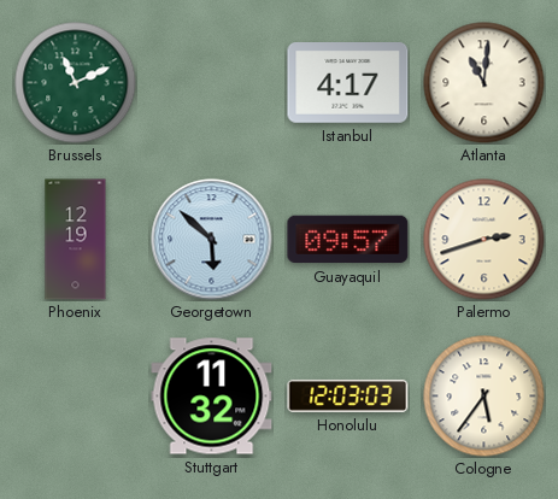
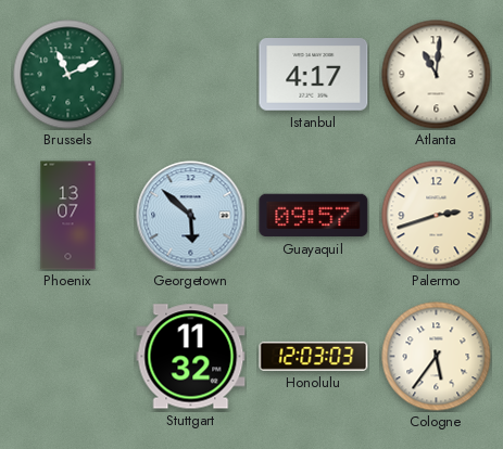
Phoenix: 12:19 -> 13:07
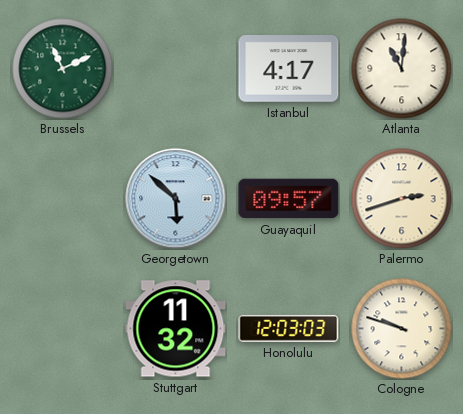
Phoenix: 13:07 -> none
Cologne: 5:36 -> 9:48
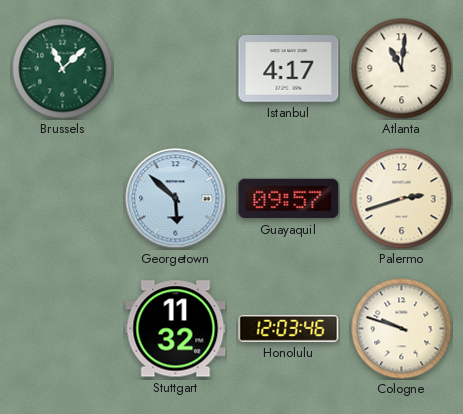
Brussels: 11:11 -> 11:08
Honolulu: 12:03:03 -> 12:03:46
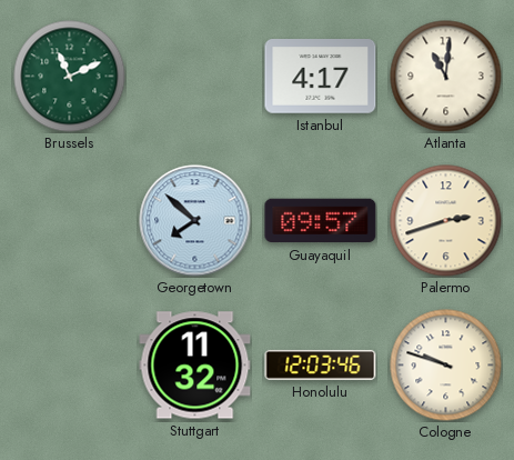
Brussels: 11:08 -> 11:11
Georgetown: 5:52 -> 7:52
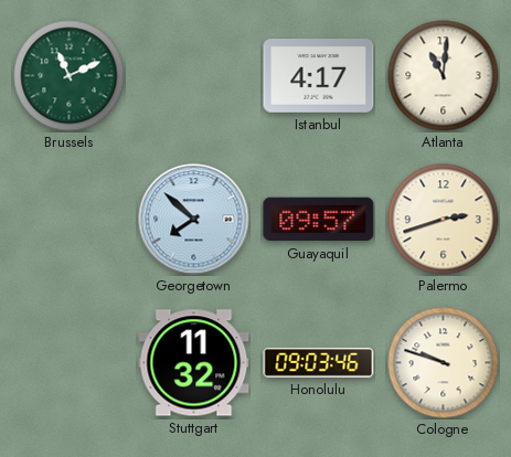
Honolulu: 12:03 -> 09:03
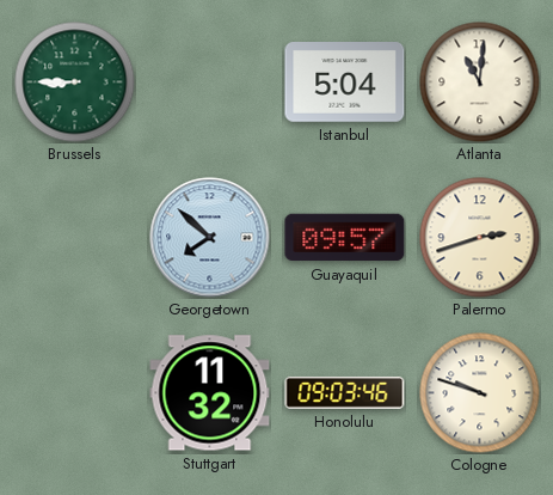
Brussels: 11:11 -> 8:45
Istanbul: 4:17 -> 5:04
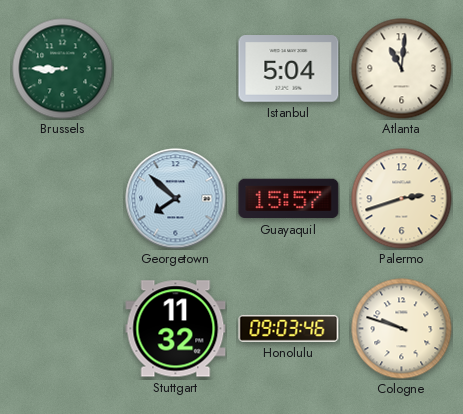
Guayaquil: 09:57 -> 15:57
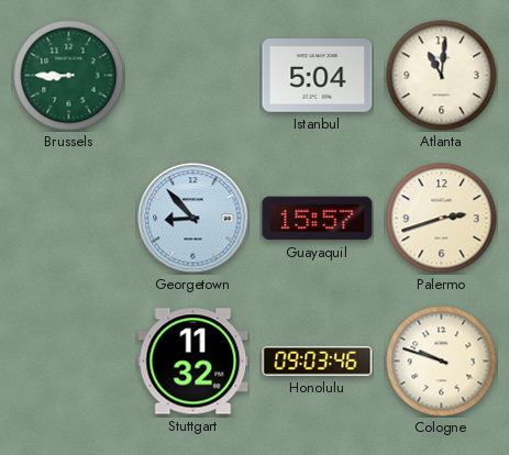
Georgetown: 7:52 -> 8:53
